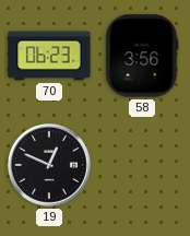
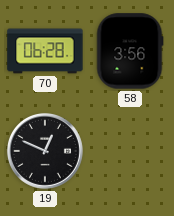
70: 06:23 -> 06:28
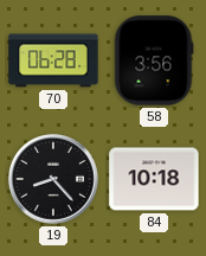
19: 12:49 -> 8:23
84: none -> 10:18
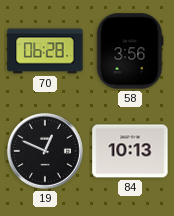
19: 8:23 -> 12:49
84: 10:18 -> 10:13
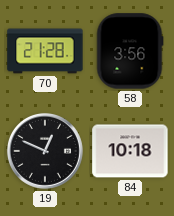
70: 06:28 -> 21:28
84: 10:13 -> 10:18
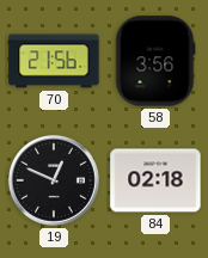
70: 21:28 -> 21:56
84: 10:18 -> 02:18
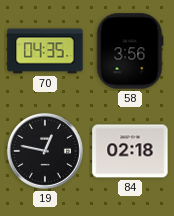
70: 21:56 -> 04:35
19: 12:49 -> 12:47
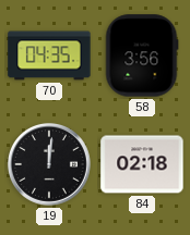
19: 12:47 -> 12:01
